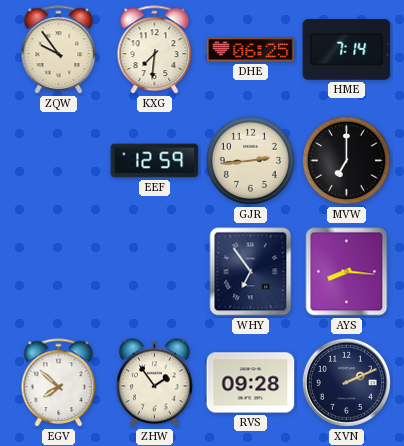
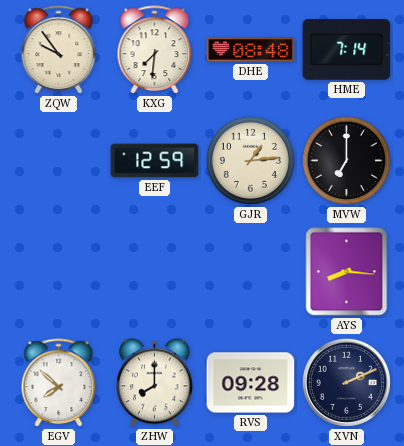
DHE: 06:25 -> 08:48
GJR: 2:44 -> 1:14
WHY: 6:54 -> none
ZHW: 1:54 -> 8:00
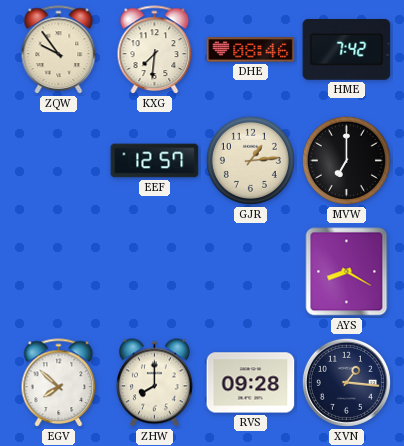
DHE: 08:48 -> 08:46
HME: 7:14 -> 7:42
EEF: 12:59 -> 12:57
AYS: 8:16 -> 8:20
XVN: 2:11 -> 1:16
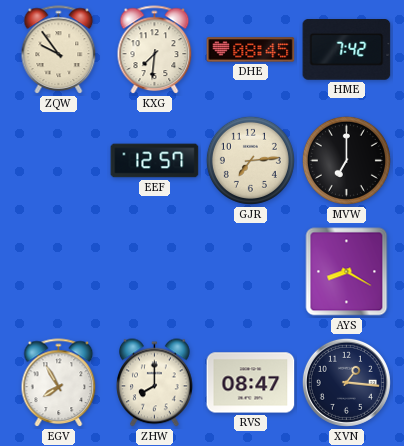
DHE: 08:46 -> 08:45
GJR: 1:14 -> 7:14
EGV: 7:52 -> 7:55
RVS: 09:28 -> 08:47
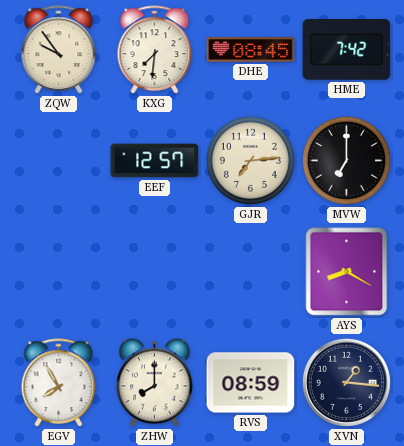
RVS: 08:47 -> 08:59
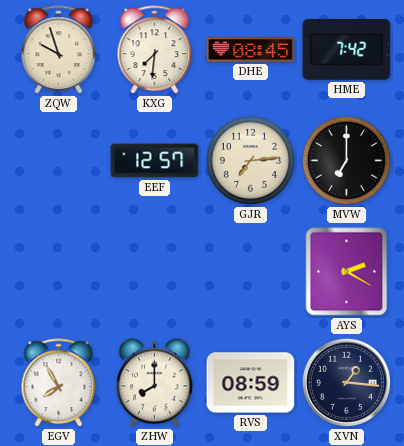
ZQW: 9:54 -> 9:57
AYS: 8:20 -> 2:20
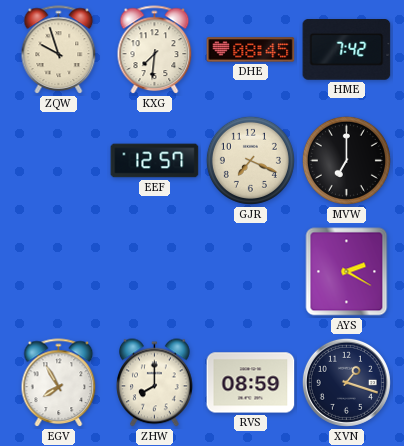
GJR: 7:14 -> 7:19
XVN: 1:16 -> 1:18
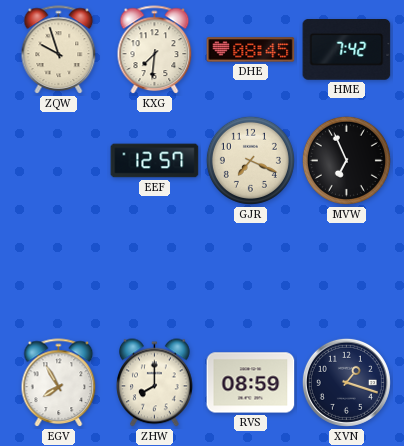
MVW: 7:00 -> 6:56
AYS: 2:20 -> none
